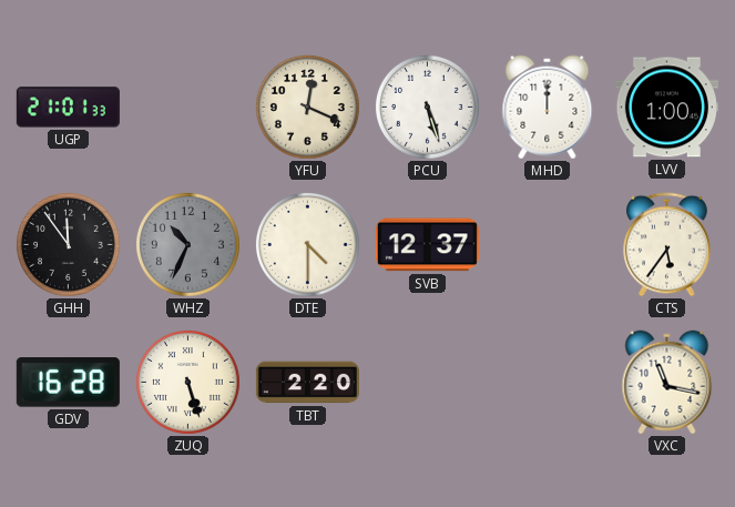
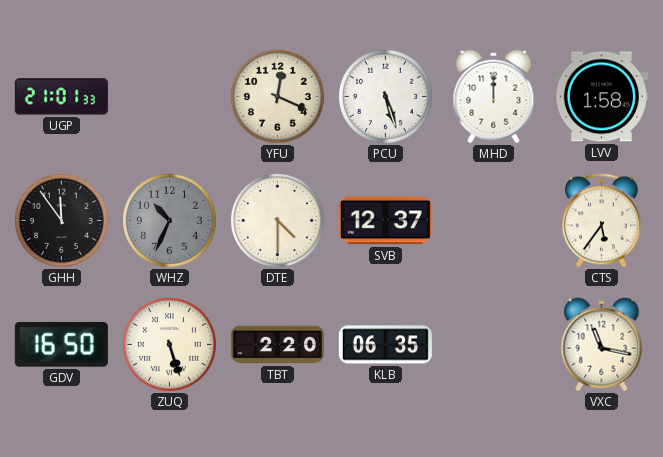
LVV: 1:00 -> 1:58
GDV: 16:28 -> 16:50
KLB: none -> 06:35
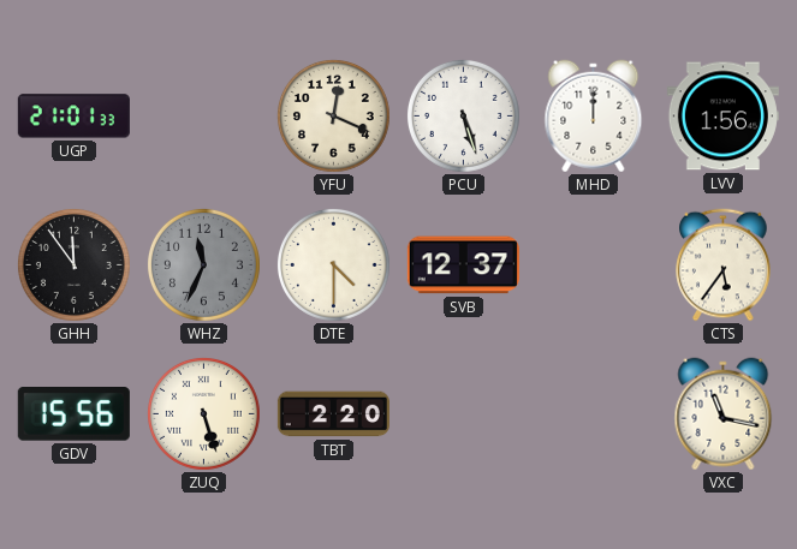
LVV: 1:58 -> 1:56
WHZ: 10:34 -> 11:34
GDV: 16:50 -> 15:56
KLB: 06:35 -> none
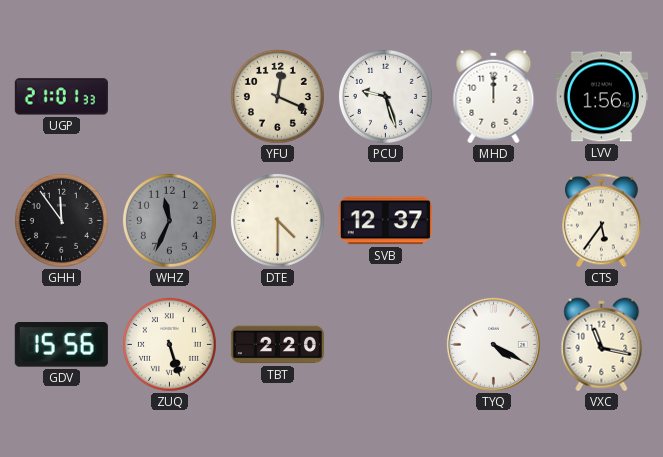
PCU: 5:27 -> 9:27
TYQ: none -> 4:20
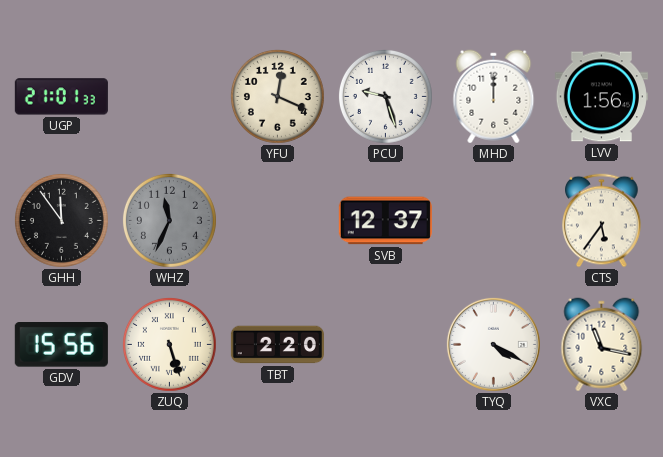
DTE: 4:30 -> none
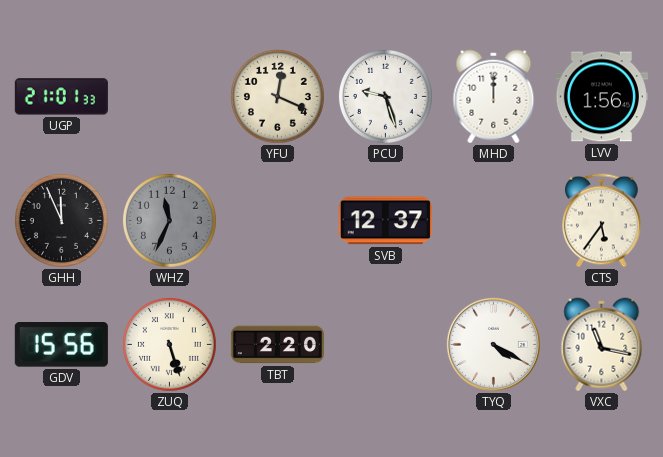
GHH: 11:54 -> 11:56
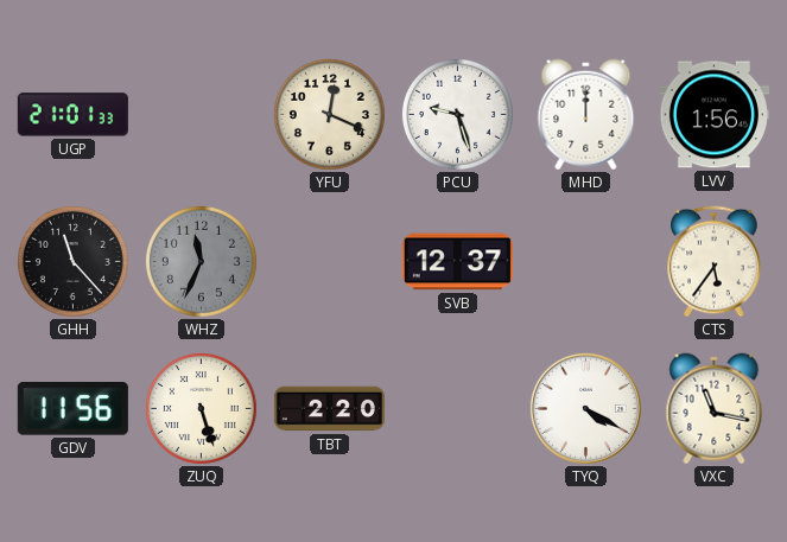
GHH: 11:56 -> 11:23
GDV: 15:56 -> 11:56
